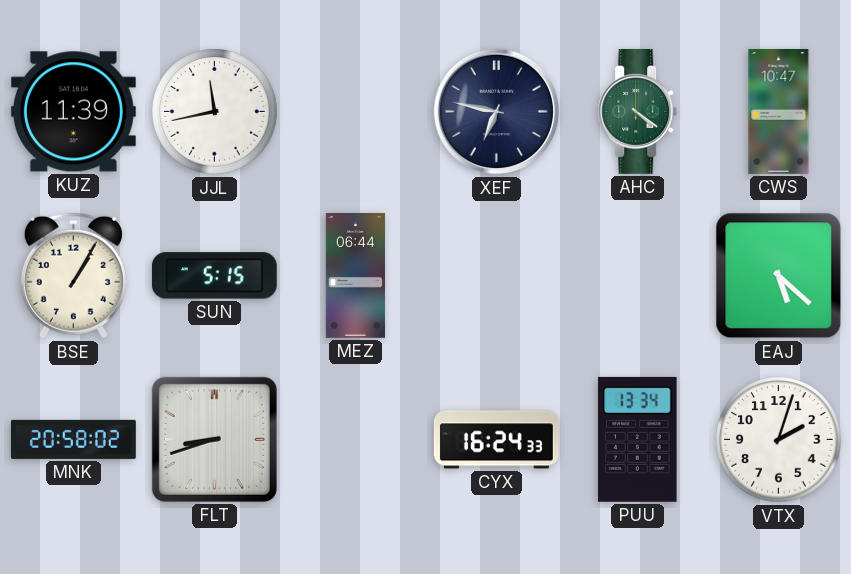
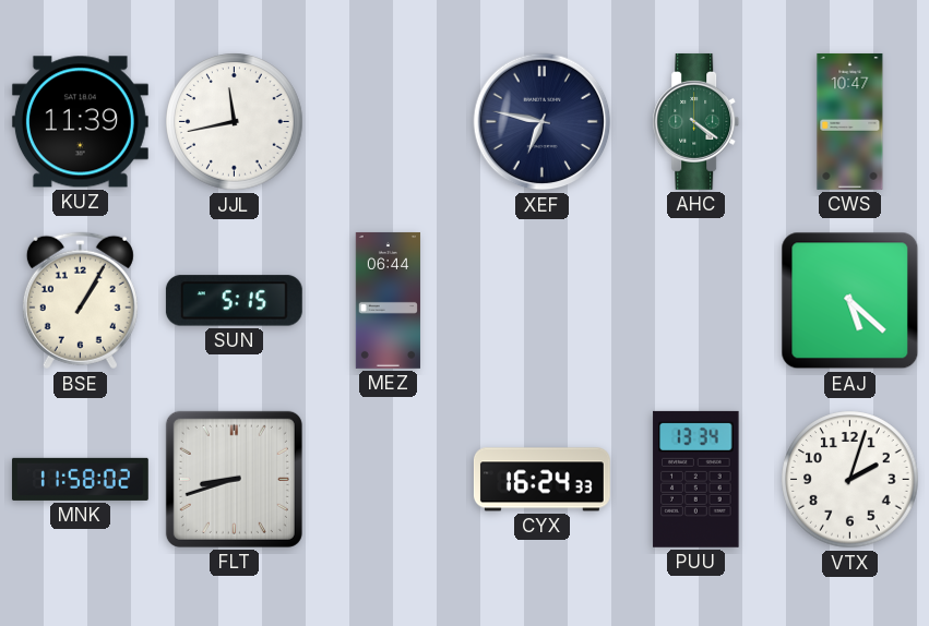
MNK: 20:58 -> 11:58
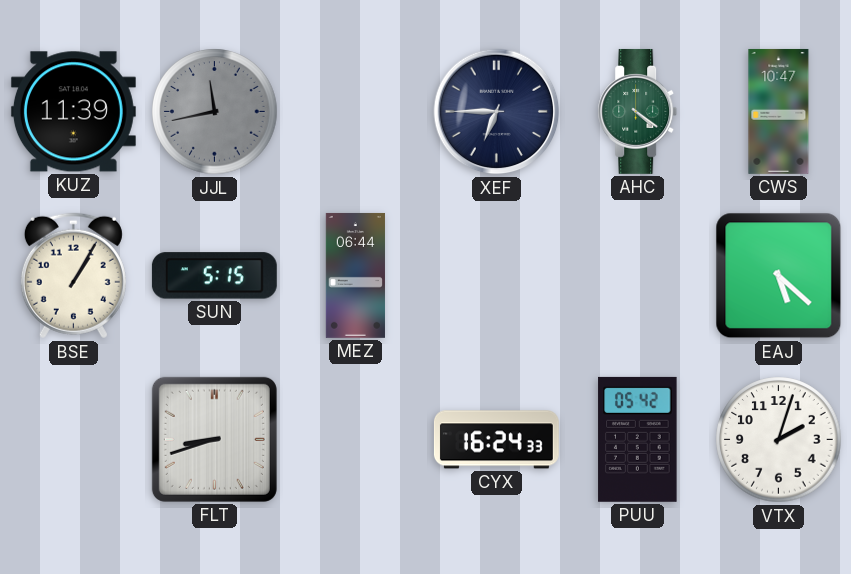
JJL dial: white -> grey
XEF: 6:47 -> 6:45
MNK: 11:58 -> none
PUU: 13:34 -> 05:42
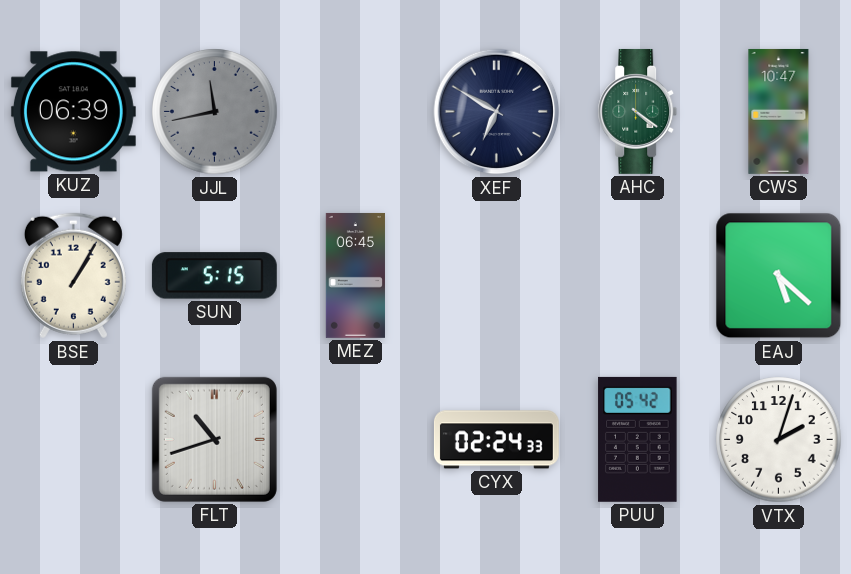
KUZ: 11:39 -> 06:39
XEF: 6:45 -> 6:50
MEZ: 06:44 -> 06:45
FLT: 8:42 -> 10:42
CYX: 16:24 -> 02:24
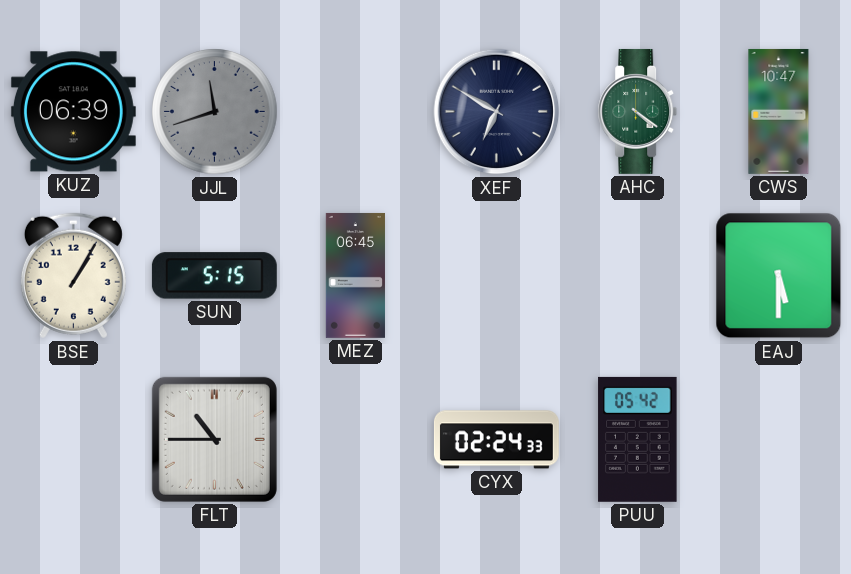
JJL: 11:43 -> 11:42
EAJ: 5:22 -> 5:30
FLT: 10:42 -> 10:45
VTX: 2:03 -> none
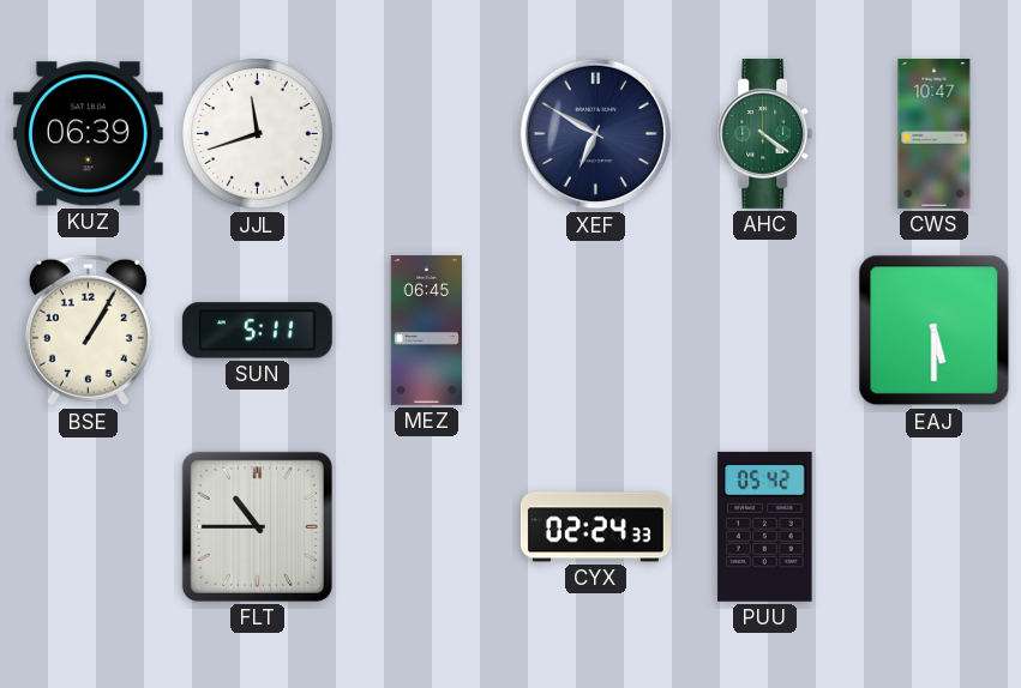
JJL dial: grey -> white
SUN: 5:15 -> 5:11
